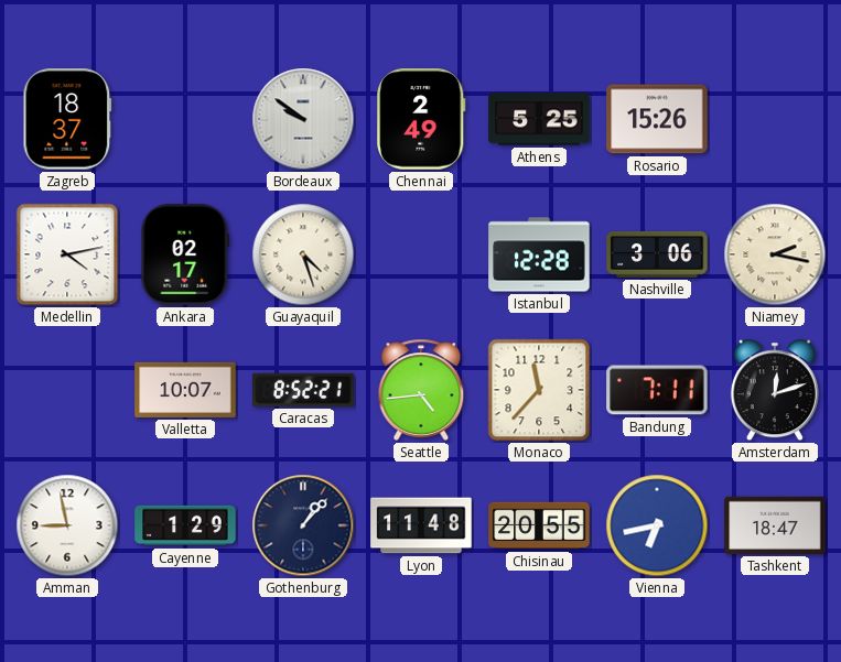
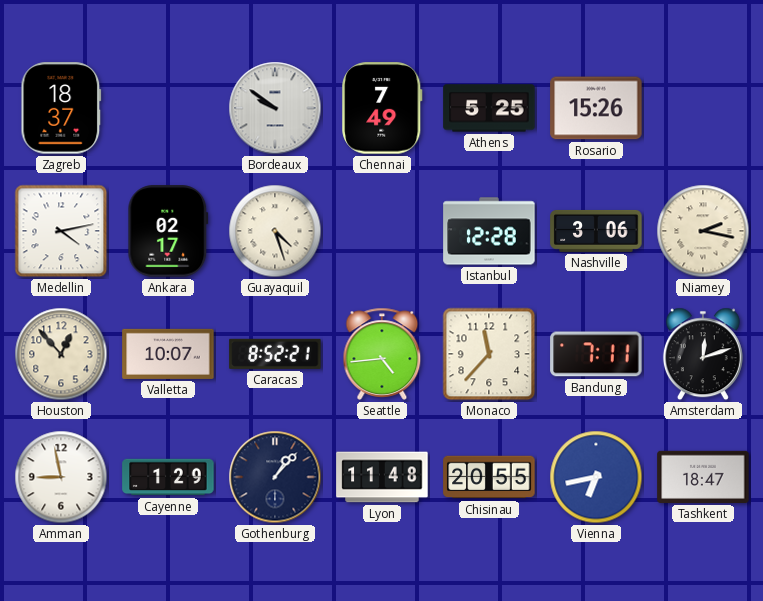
Chennai: 2:49 -> 7:49
Houston: none -> 12:53
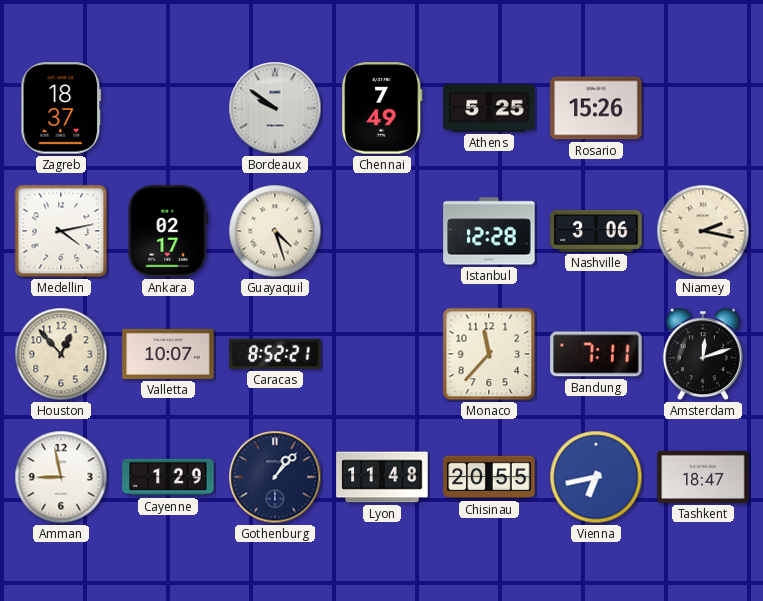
Seattle: 4:44 -> none
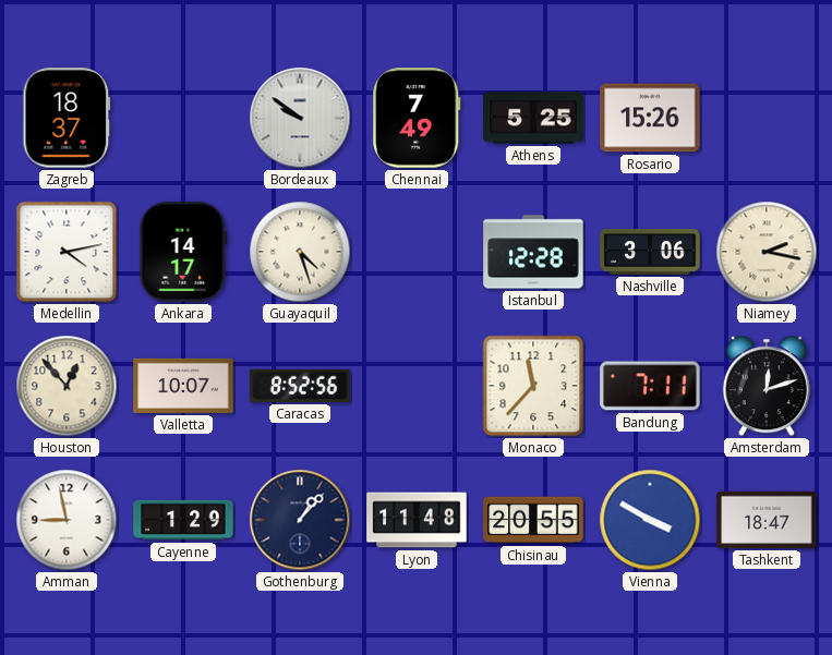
Ankara: 02:17 -> 14:17
Caracas: 8:52:21 -> 8:52:56
Vienna: 6:43 -> 3:50
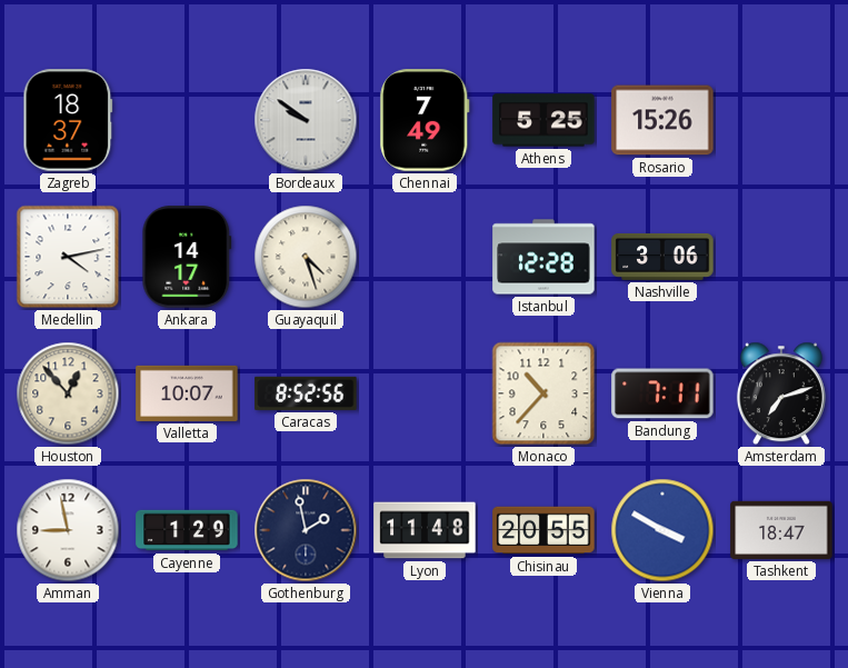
Niamey: 2:17 -> none
Monaco: 11:37 -> 10:37
Amsterdam: 12:12 -> 7:12
Gothenburg: 1:07 -> 1:58
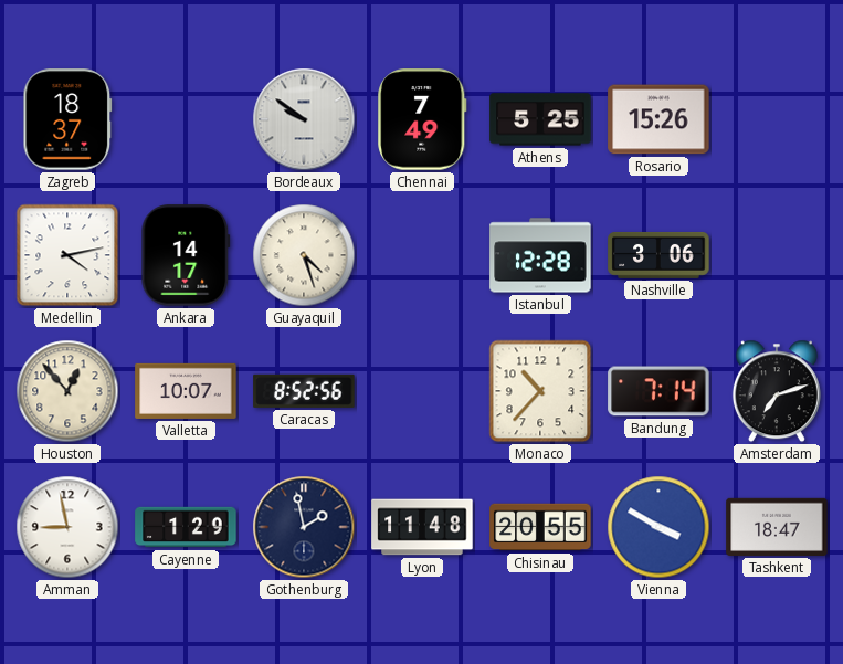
Bandung: 7:11 -> 7:14
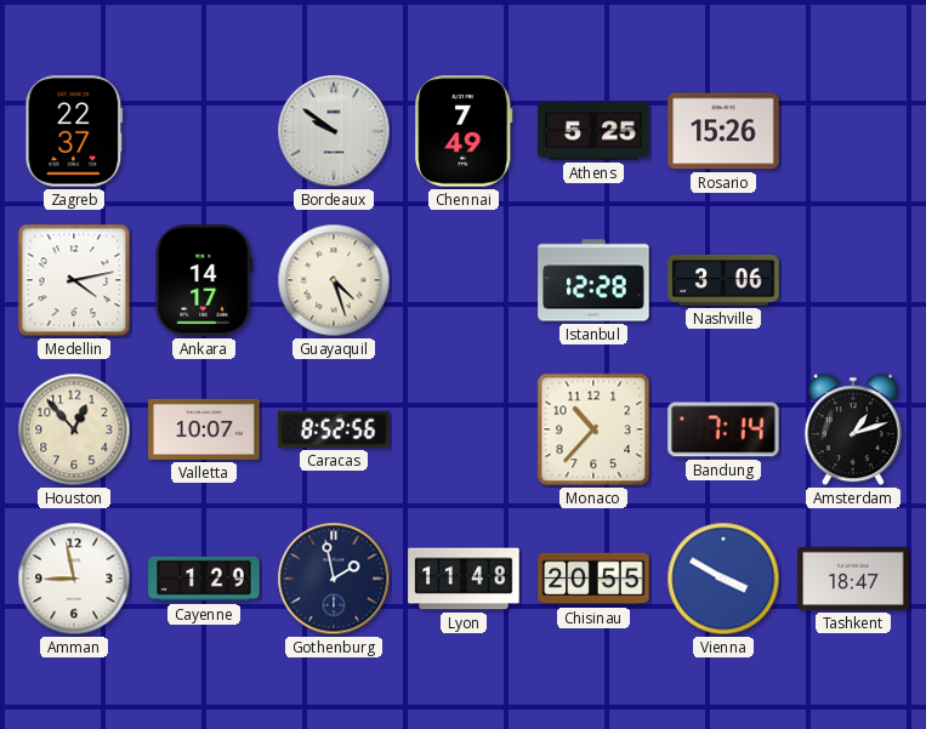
Zagreb: 18:37 -> 22:37
Amsterdam: 7:12 -> 1:12
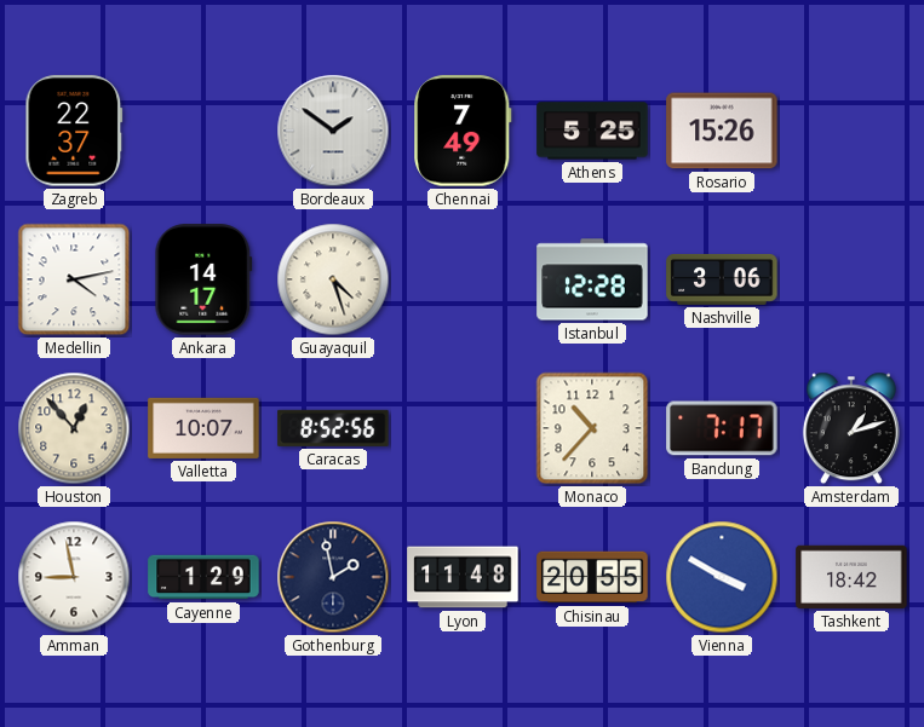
Bordeaux: 9:51 -> 1:51
Bandung: 7:14 -> 7:17
Tashkent: 18:47 -> 18:42
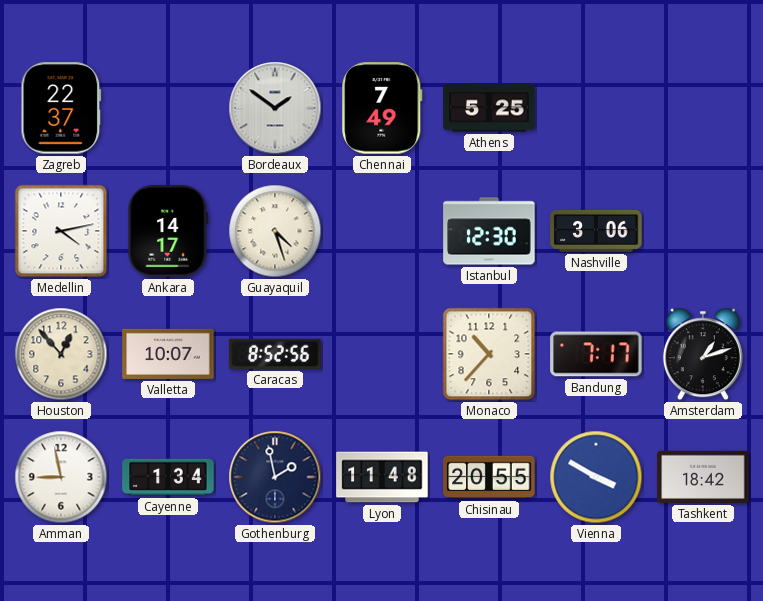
Rosario: 15:26 -> none
Istanbul: 12:28 -> 12:30
Cayenne: 1:29 -> 1:34
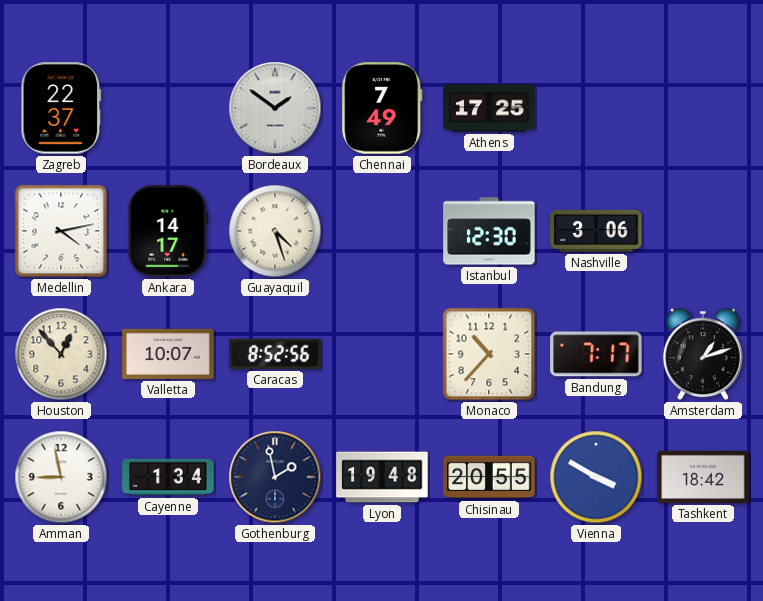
Athens: 5:25 -> 17:25
Lyon: 11:48 -> 19:48
